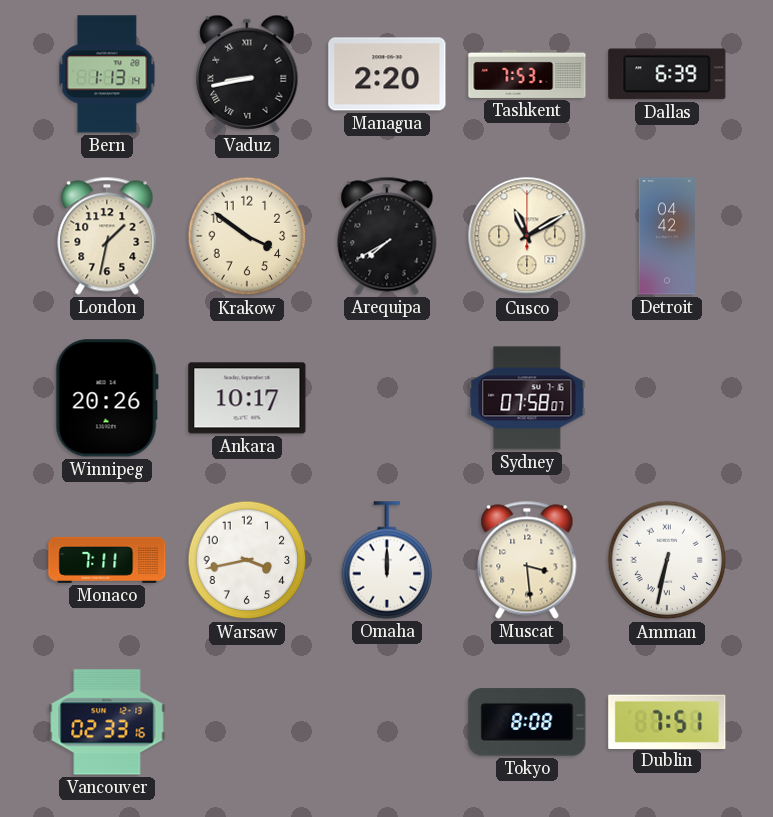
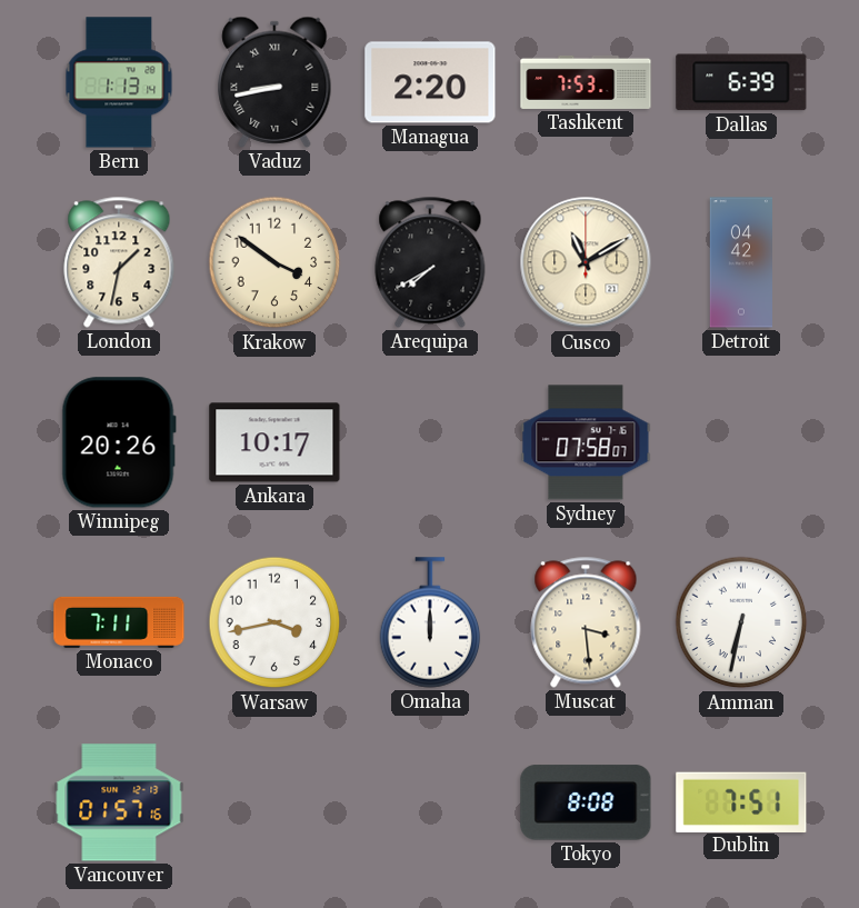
Vancouver: 02:33 -> 01:57
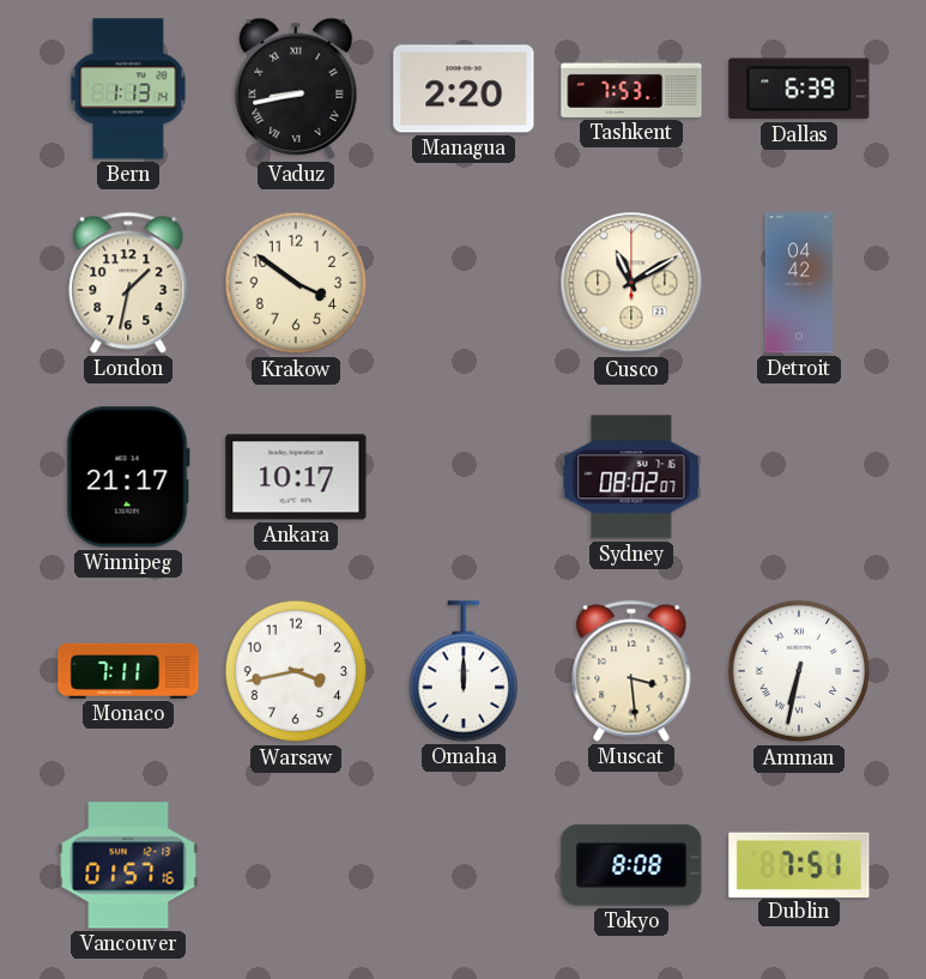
Arequipa: 7:40 -> none
Winnipeg: 20:26 -> 21:17
Sydney: 07:58 -> 08:02
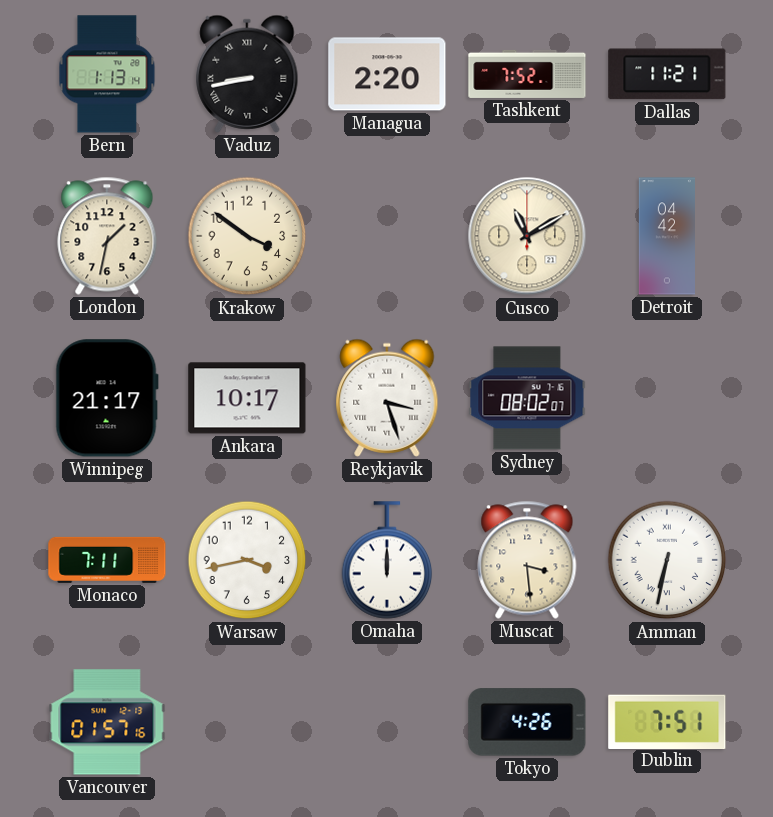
Tashkent: 7:53 -> 7:52
Dallas: 6:39 -> 11:21
Reykjavik: none -> 3:27
Tokyo: 8:08 -> 4:26
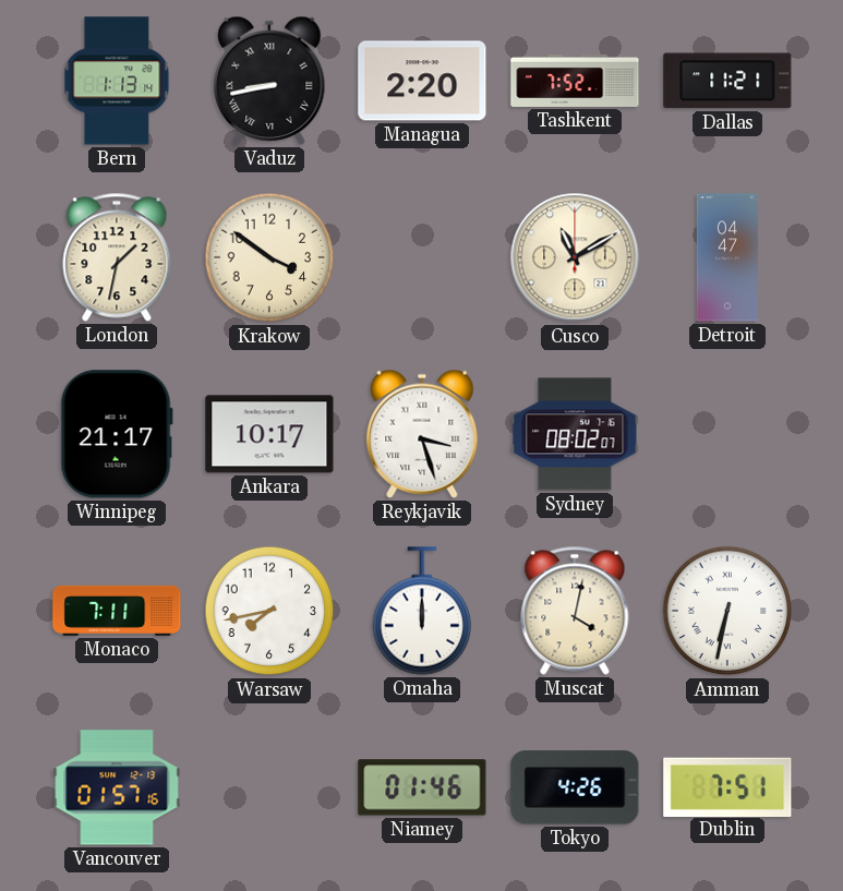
Detroit: 04:42 -> 04:47
Warsaw: 3:43 -> 7:43
Muscat: 3:29 -> 4:02
Niamey: none -> 01:46
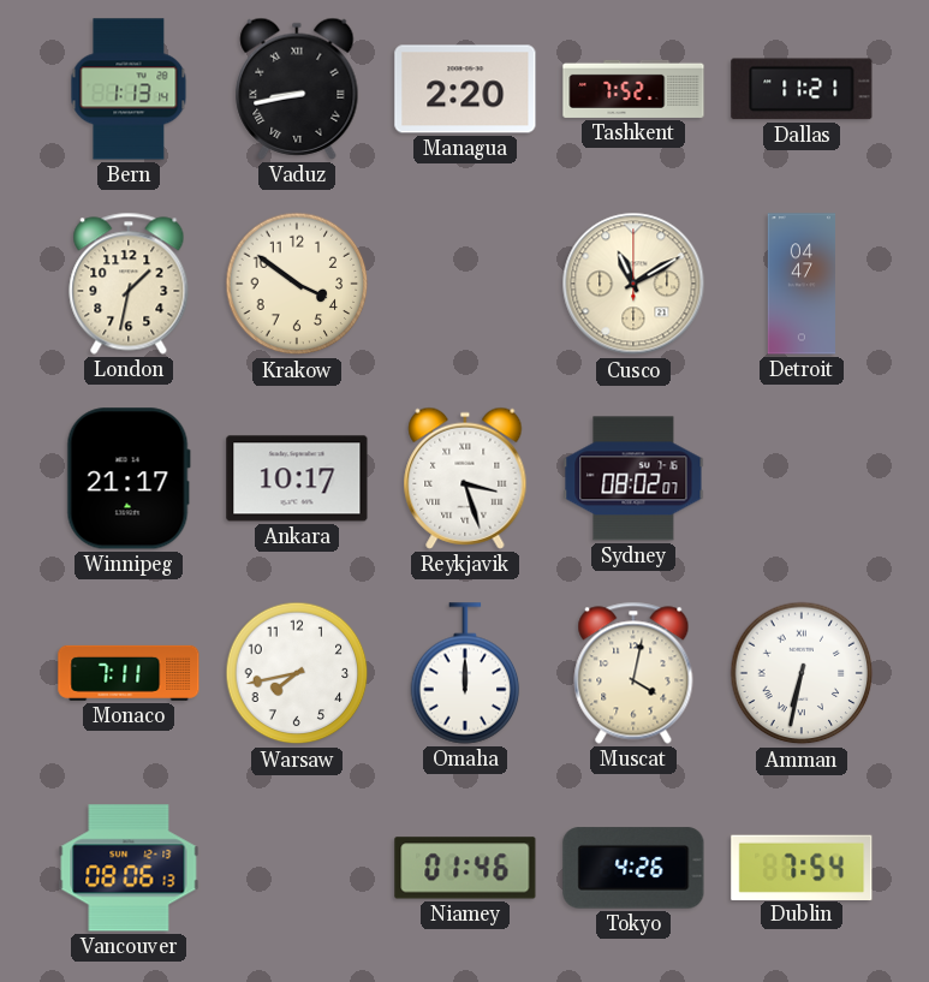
Vancouver: 01:57 -> 08:06
Dublin: 7:51 -> 7:54
